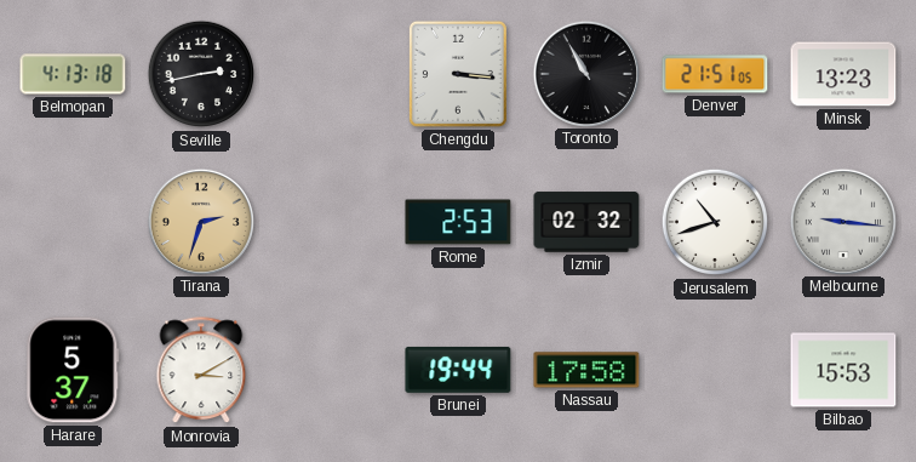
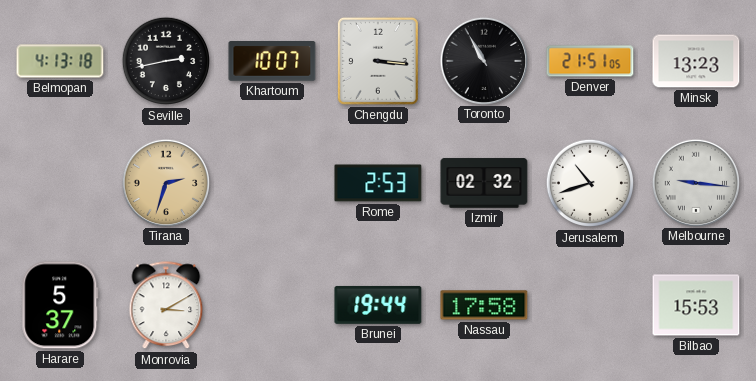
Khartoum: none -> 10:07
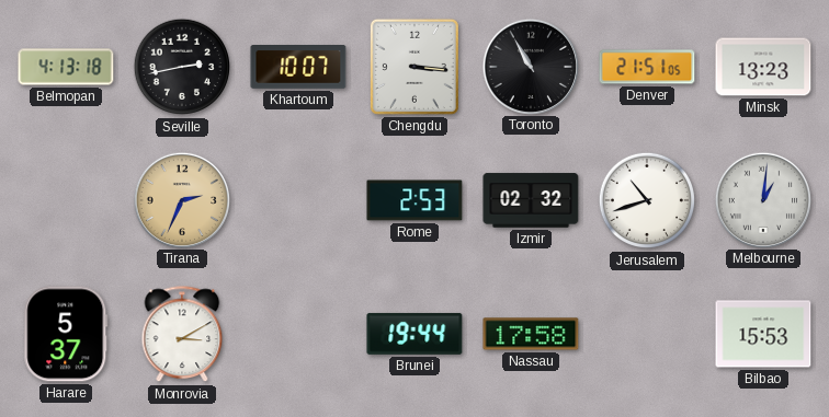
Tirana: 2:33 -> 2:34
Melbourne: 9:16 -> 1:01
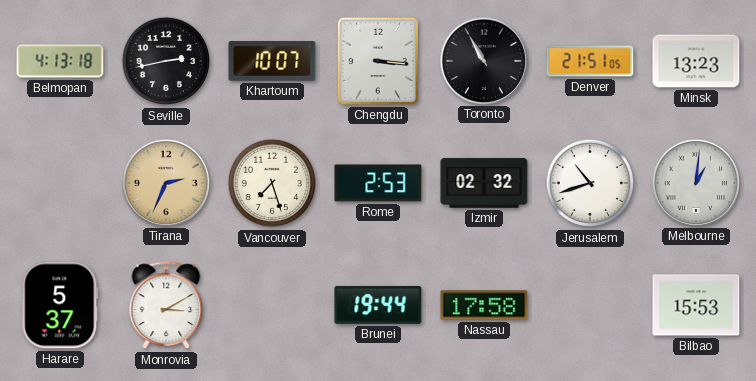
Vancouver: none -> 7:27
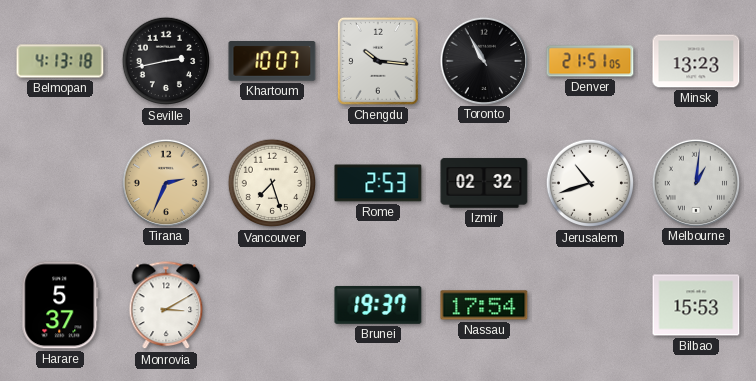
Chengdu: 3:16 -> 10:16
Brunei: 19:44 -> 19:37
Nassau: 17:58 -> 17:54
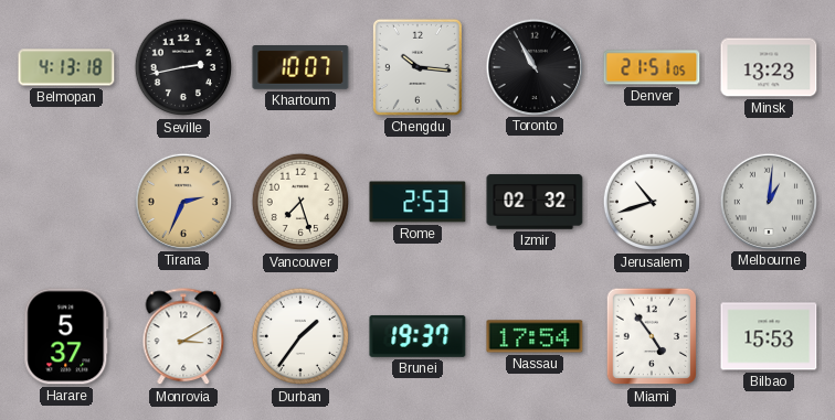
Durban: none -> 1:36
Miami: none -> 4:54
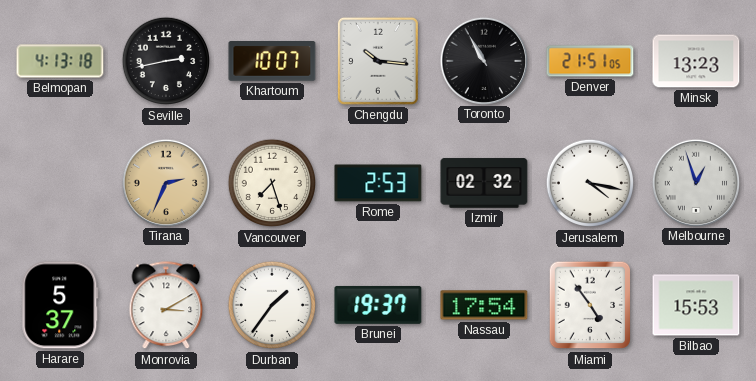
Jerusalem: 10:42 -> 4:17
Melbourne: 1:01 -> 12:57
